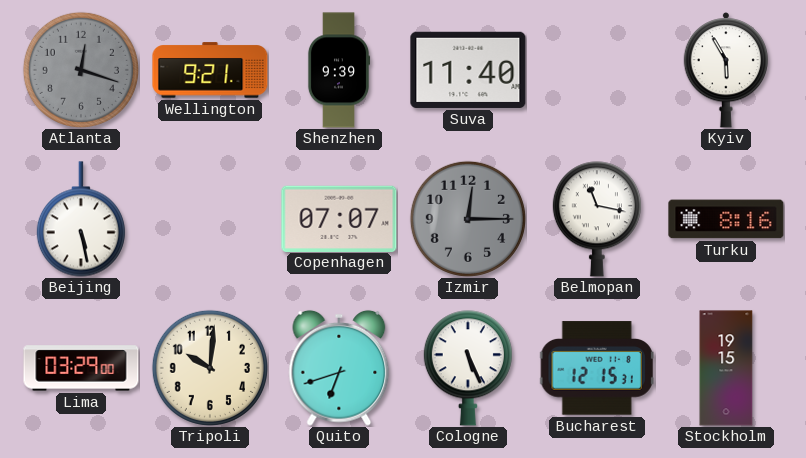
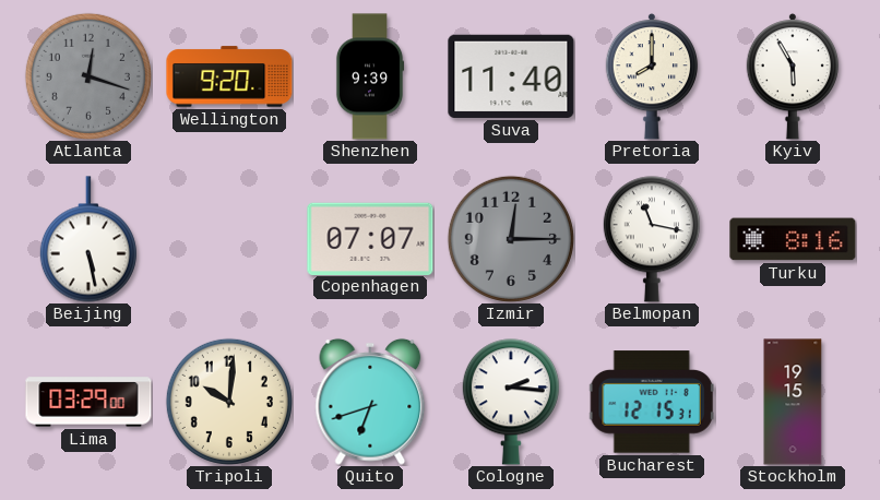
Wellington: 9:21 -> 9:20
Pretoria: none -> 8:00
Cologne: 5:26 -> 2:16
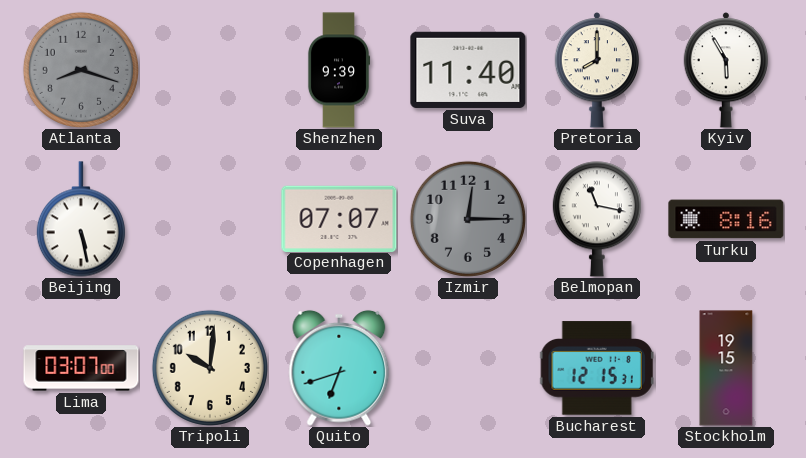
Atlanta: 12:18 -> 8:18
Wellington: 9:20 -> none
Lima: 03:29 -> 03:07
Cologne: 2:16 -> none
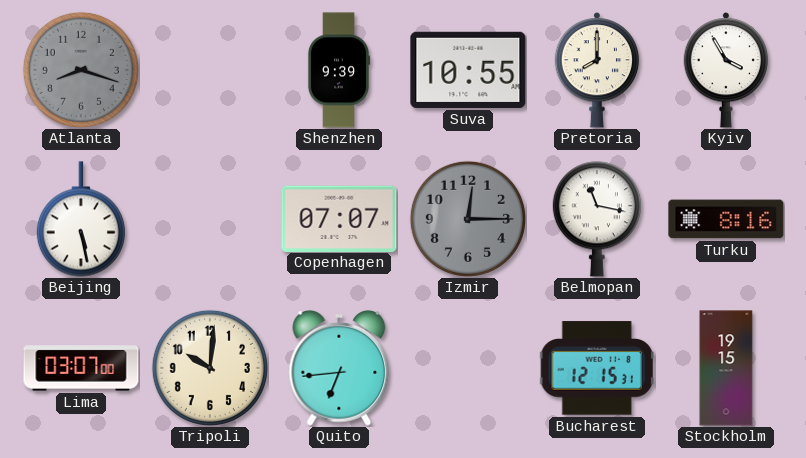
Suva: 11:40 -> 10:55
Kyiv: 5:55 -> 3:55
Quito: 6:42 -> 6:44
